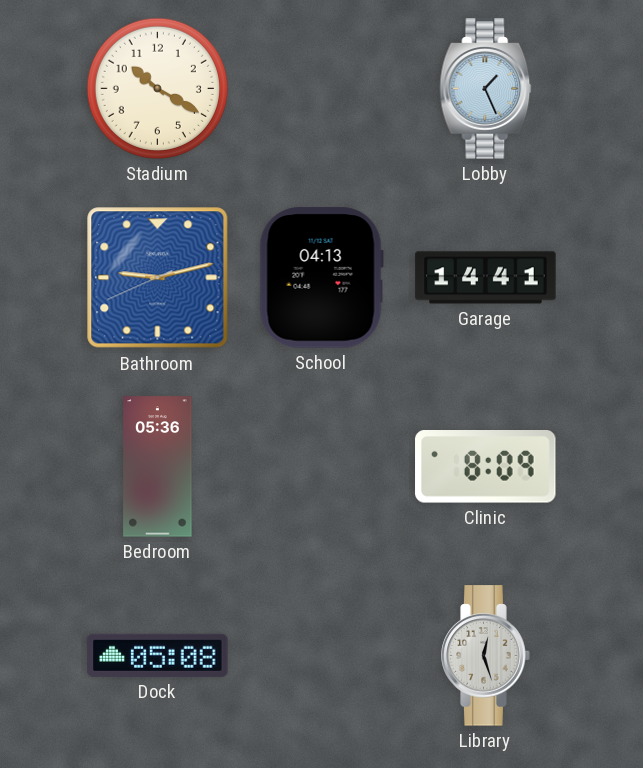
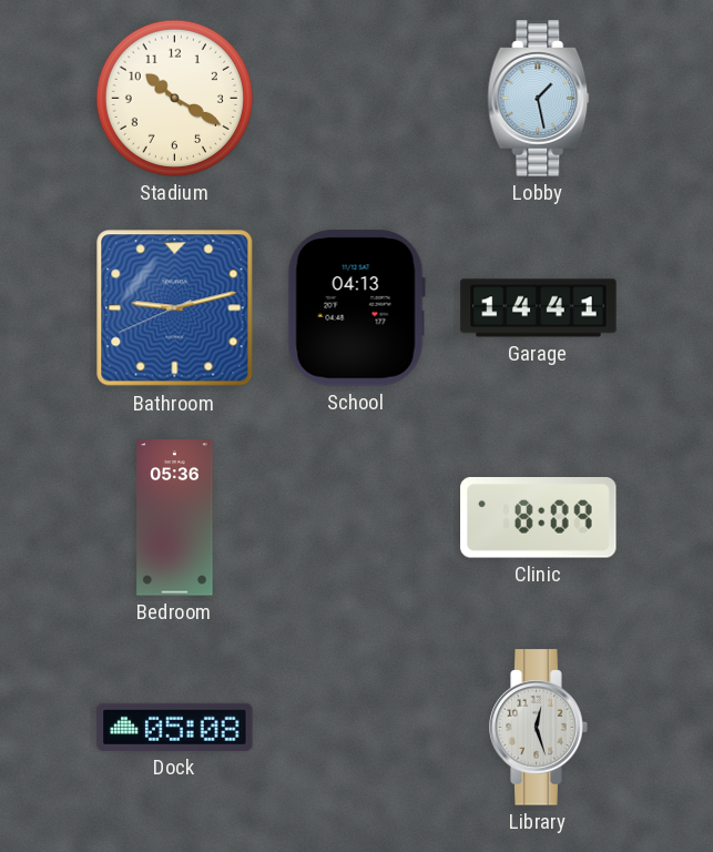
Lobby: 1:26 -> 1:28
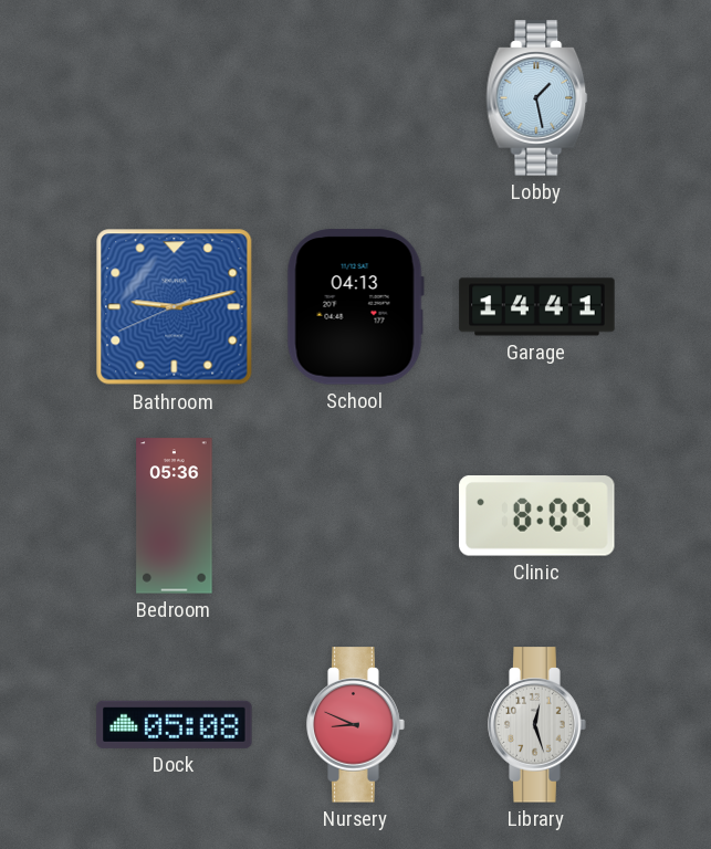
Stadium: 10:20 -> none
Nursery: none -> 8:49
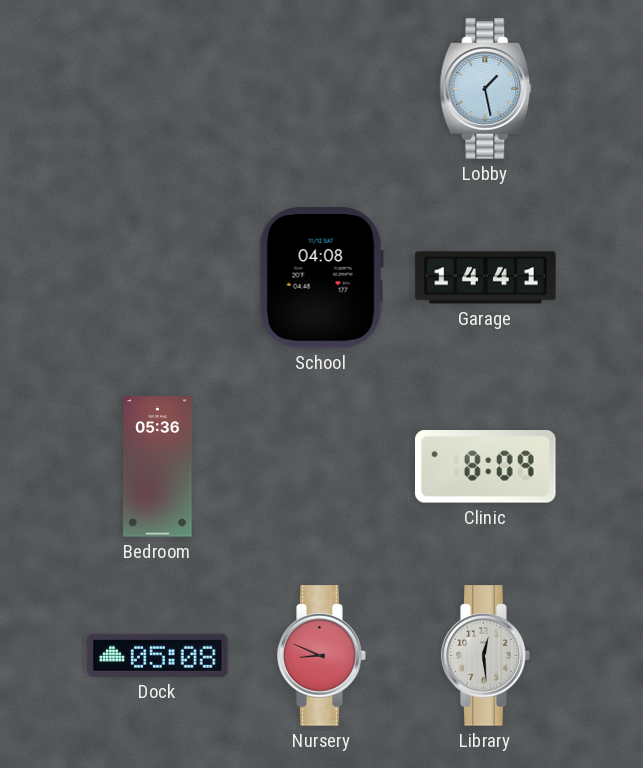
Bathroom: 9:12 -> none
School: 04:13 -> 04:08
Library: 12:27 -> 12:29
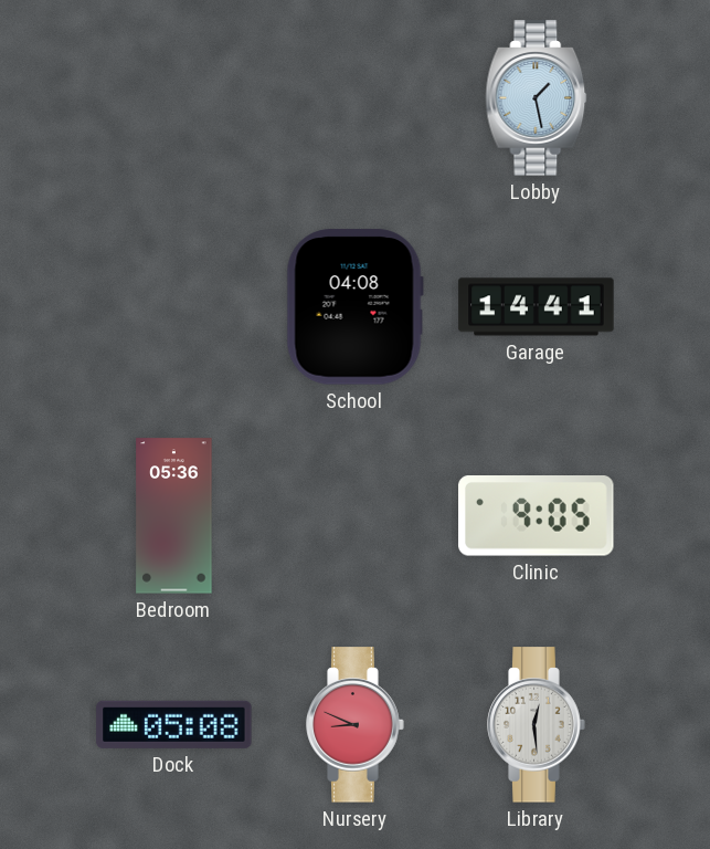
Clinic: 8:09 -> 9:05
